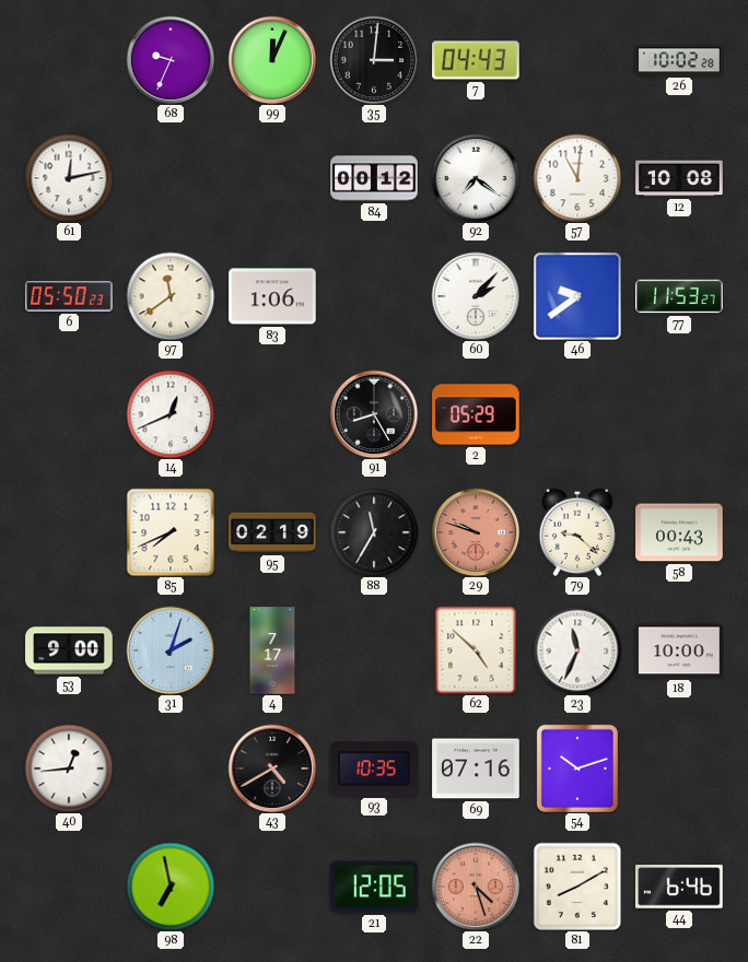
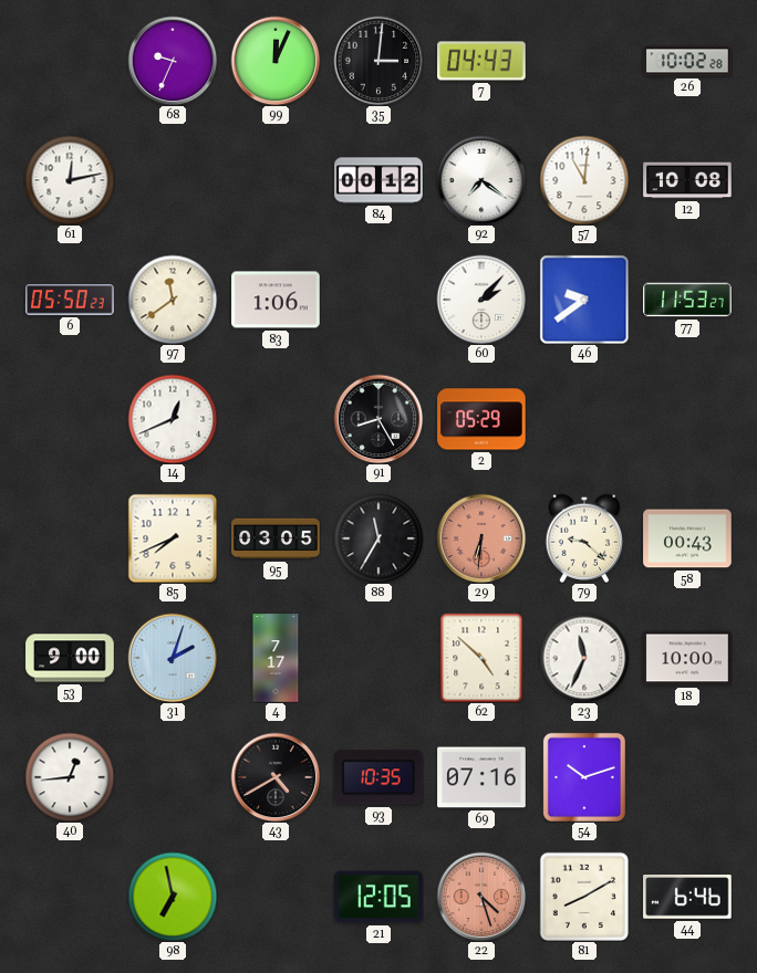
95: 02:19 -> 03:05
29: 9:48 -> 6:31
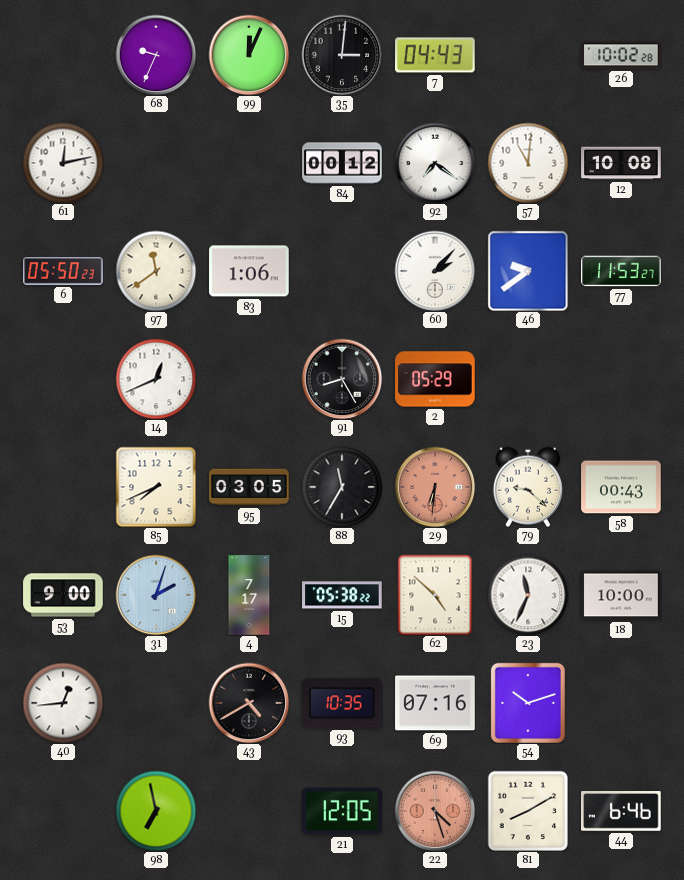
15: none -> 05:38
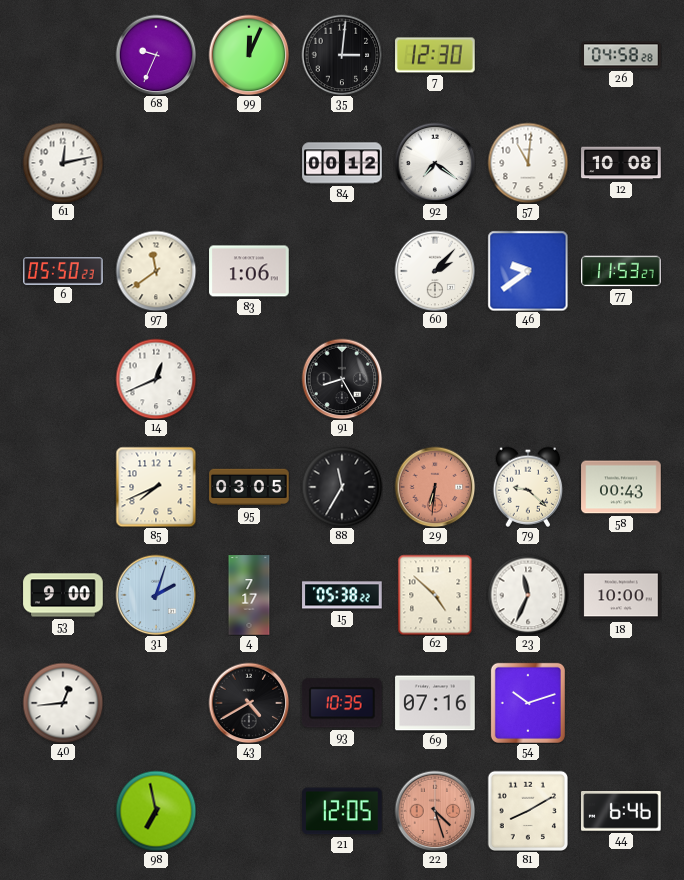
7: 04:43 -> 12:30
26: 10:02 -> 04:58
2: 05:29 -> none
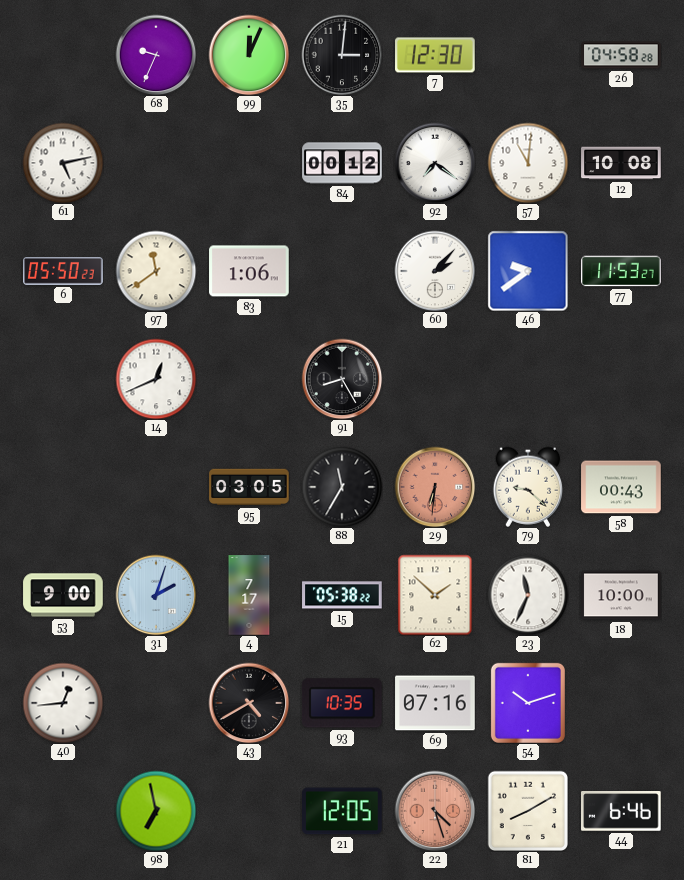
61: 12:13 -> 5:13
85: 7:41 -> none
62: 4:52 -> 1:52
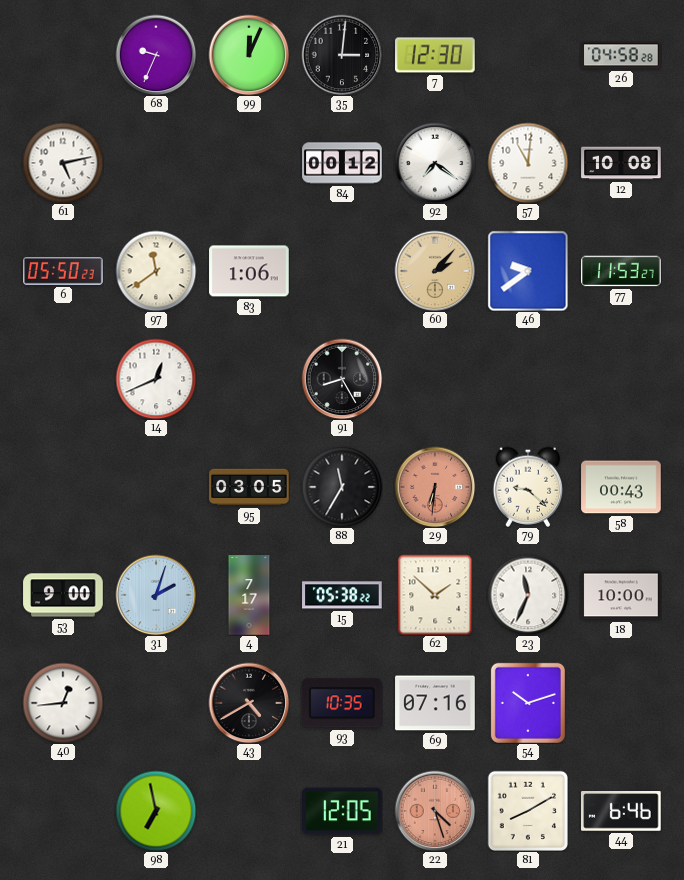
60 dial: white -> champagne
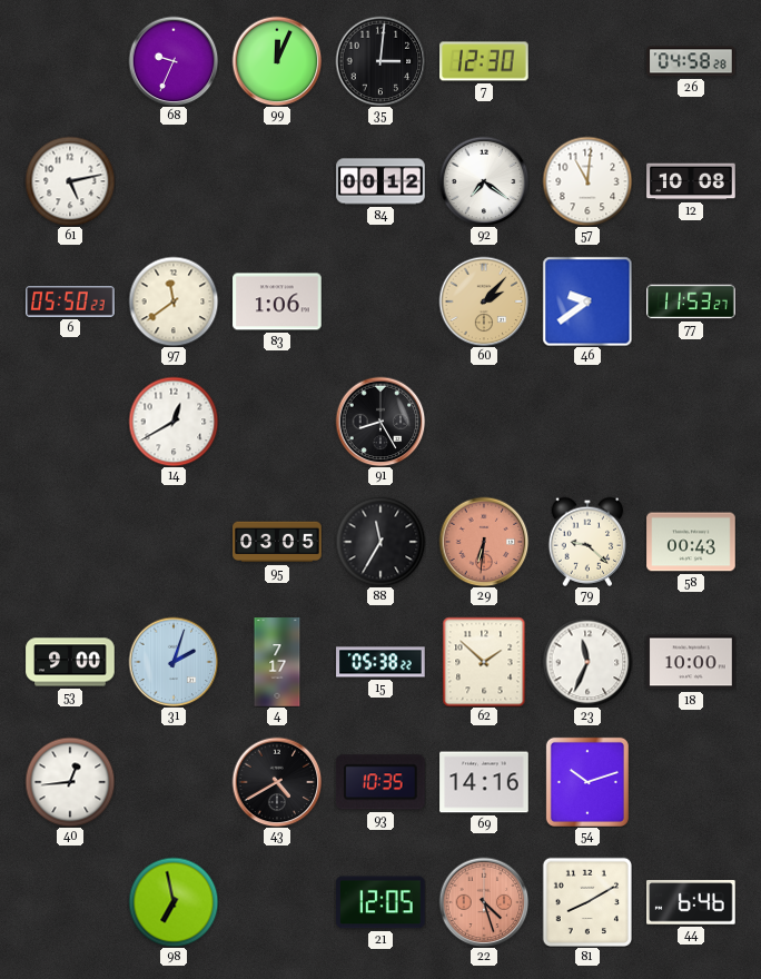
14: 12:41 -> 12:40
69: 07:16 -> 14:16
